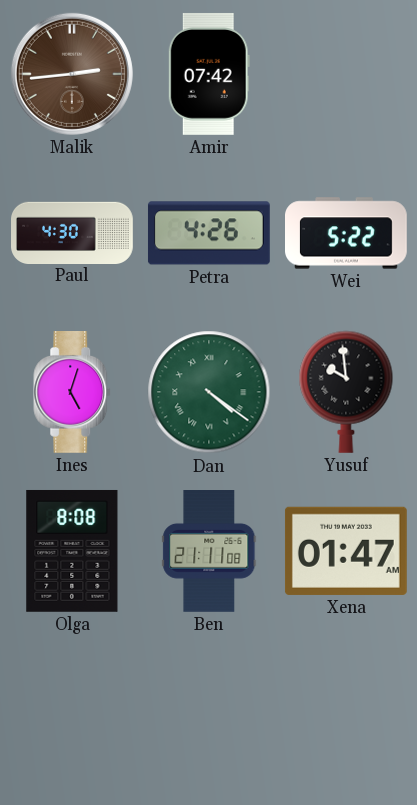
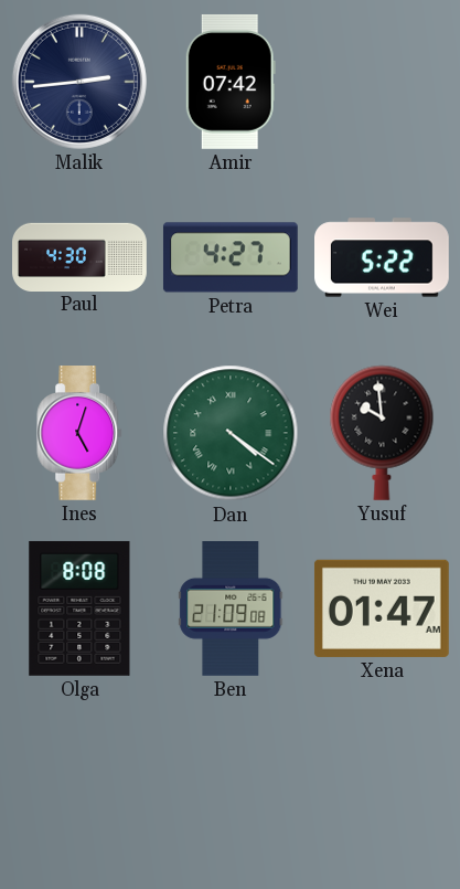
Malik dial: brown -> navy
Petra: 4:26 -> 4:27
Ben: 21:11 -> 21:09
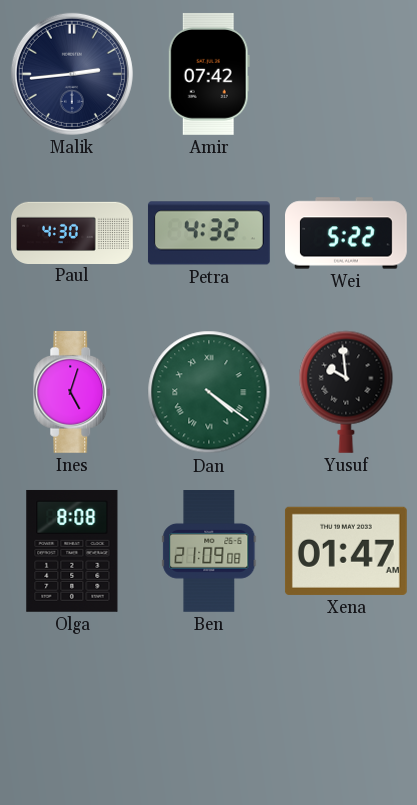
Petra: 4:27 -> 4:32
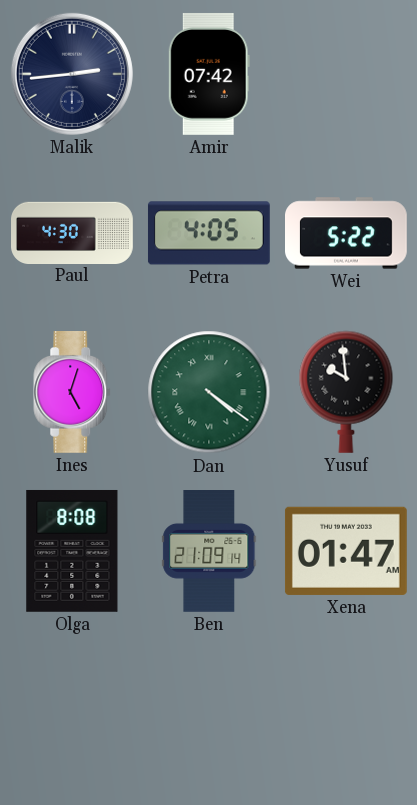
Petra: 4:32 -> 4:05
Ben: 21:09:08 -> 21:09:14
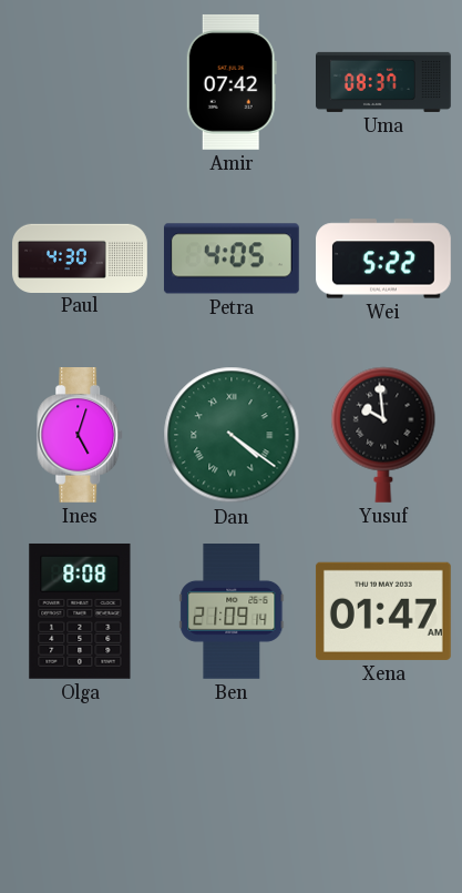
Malik: 2:44 -> none
Uma: none -> 08:37
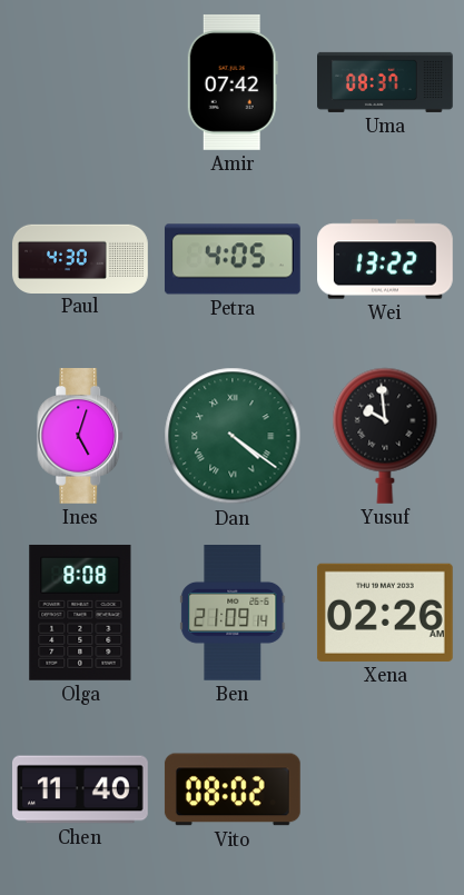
Wei: 5:22 -> 13:22
Xena: 01:47 -> 02:26
Chen: none -> 11:40
Vito: none -> 08:02
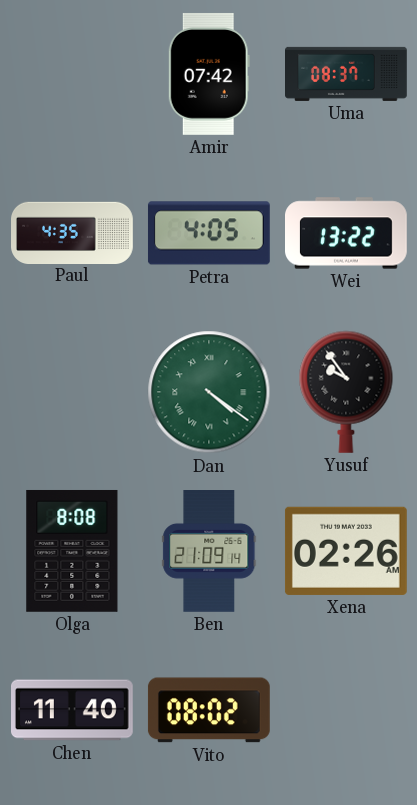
Paul: 4:30 -> 4:35
Ines: 5:03 -> none
Yusuf: 9:59 -> 9:54
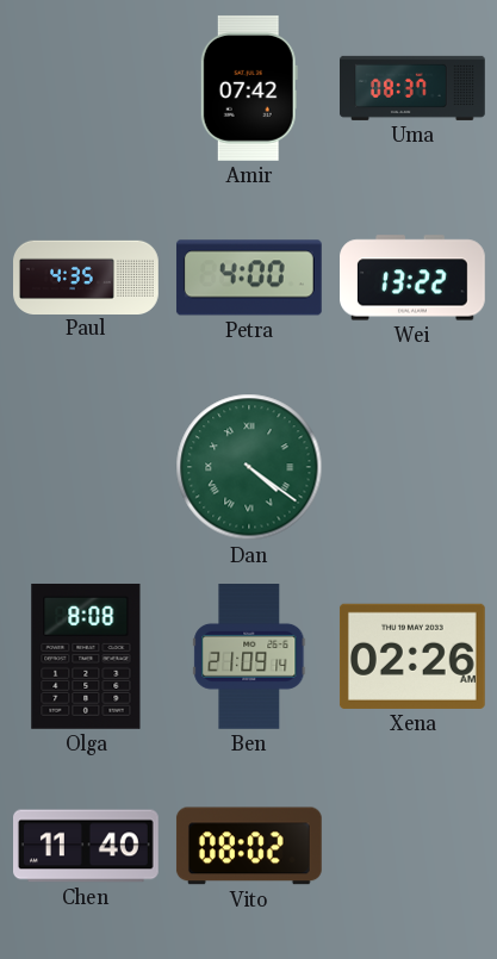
Petra: 4:05 -> 4:00
Yusuf: 9:54 -> none
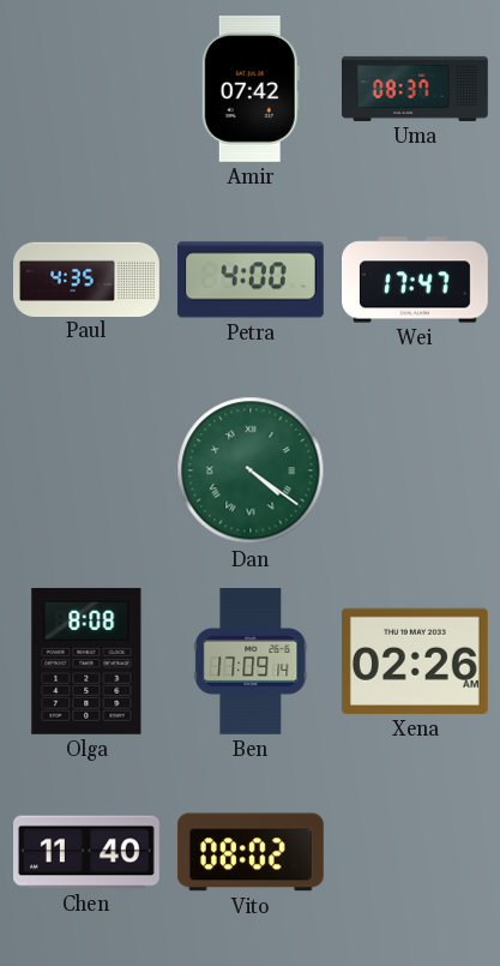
Wei: 13:22 -> 17:47
Ben: 21:09 -> 17:09
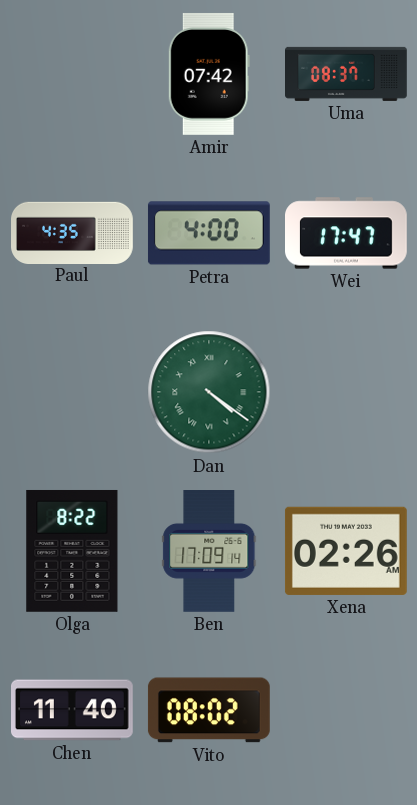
Olga: 8:08 -> 8:22
